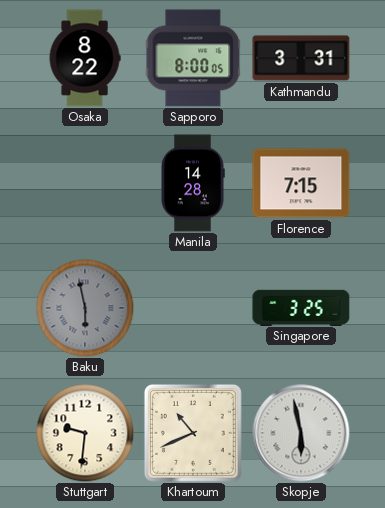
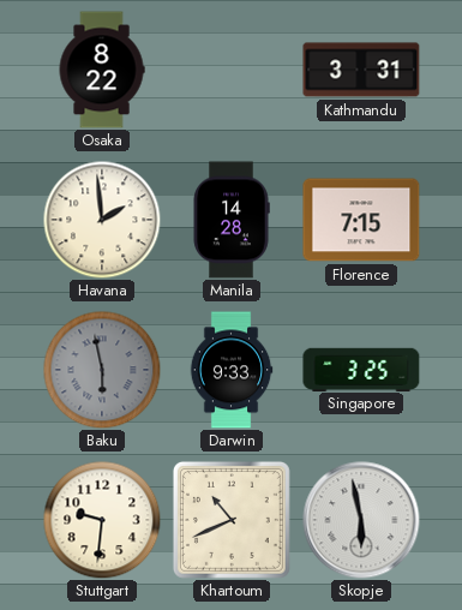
Sapporo: 8:00 -> none
Havana: none -> 1:59
Darwin: none -> 9:33
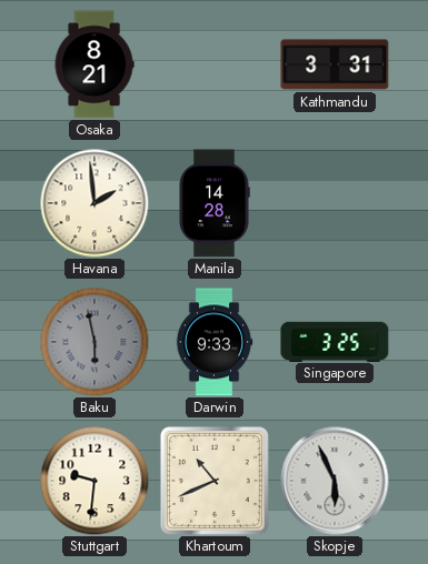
Osaka: 8:22 -> 8:21
Florence: 7:15 -> none
Skopje: 5:58 -> 5:56
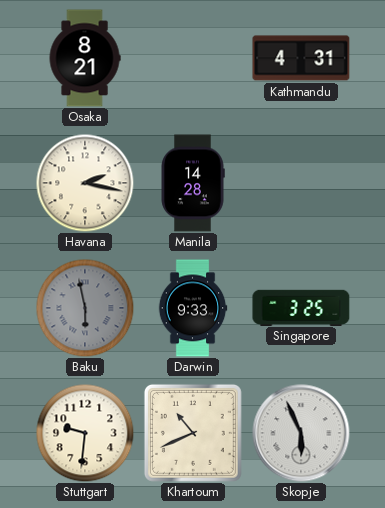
Kathmandu: 3:31 -> 4:31
Havana: 1:59 -> 2:17
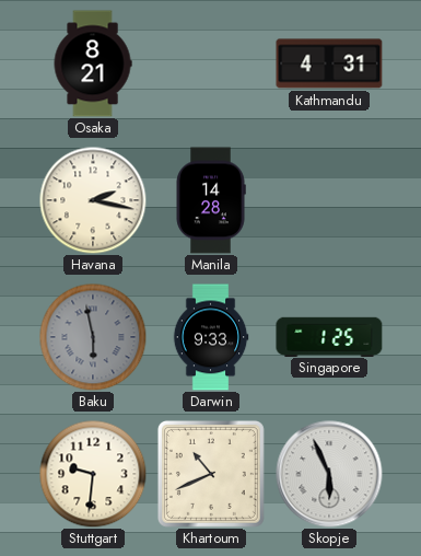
Singapore: 3:25 -> 1:25
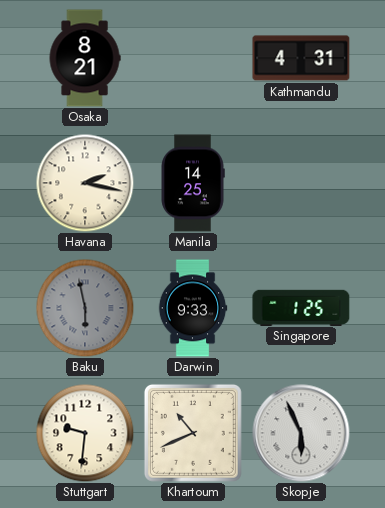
Manila: 14:28 -> 14:25
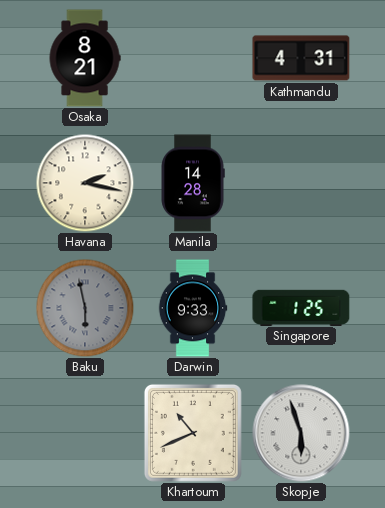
Manila: 14:25 -> 14:28
Stuttgart: 9:31 -> none
Skopje: 5:56 -> 5:57
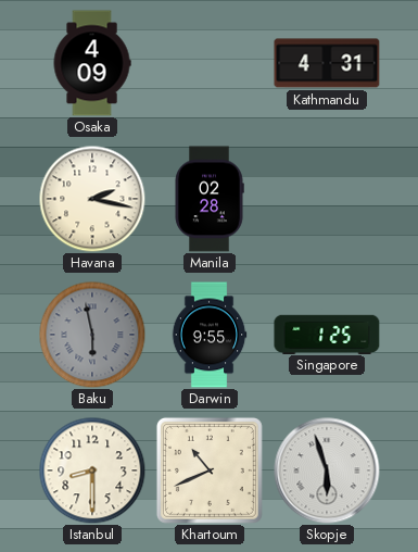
Osaka: 8:21 -> 4:09
Manila: 14:28 -> 02:28
Darwin: 9:33 -> 9:55
Istanbul: none -> 8:30
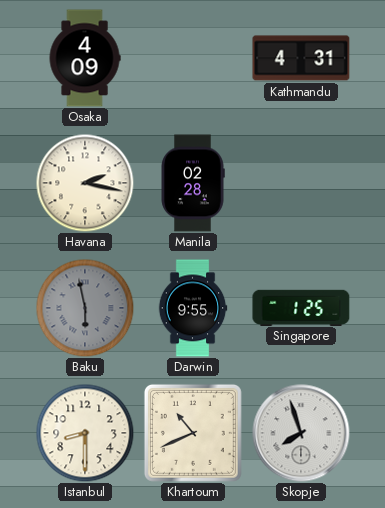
Skopje: 5:57 -> 7:57
